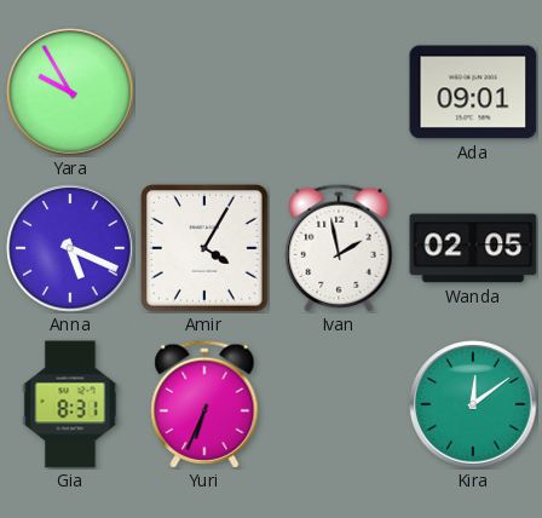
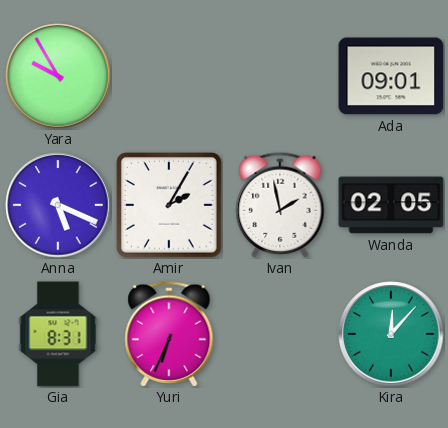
Amir: 4:05 -> 2:05
Kira: 12:09 -> 12:07
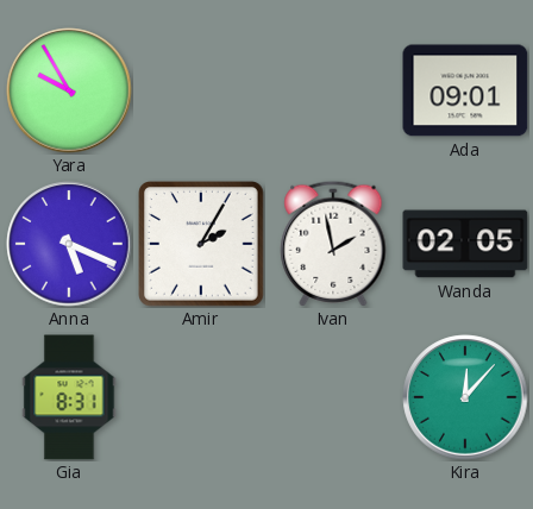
Yuri: 6:34 -> none
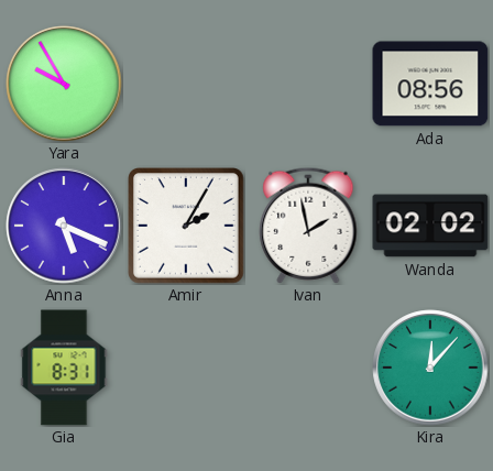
Ada: 09:01 -> 08:56
Wanda: 02:05 -> 02:02
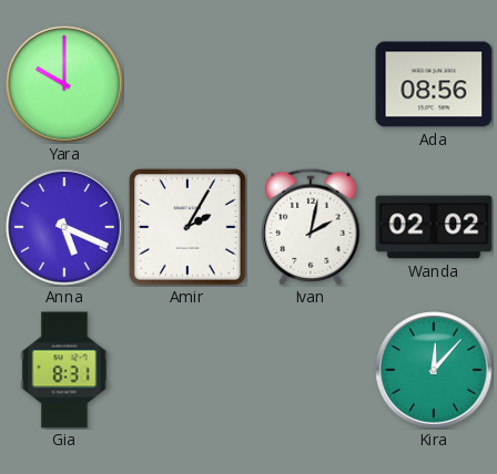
Yara: 9:55 -> 10:00
Ivan: 1:58 -> 2:02
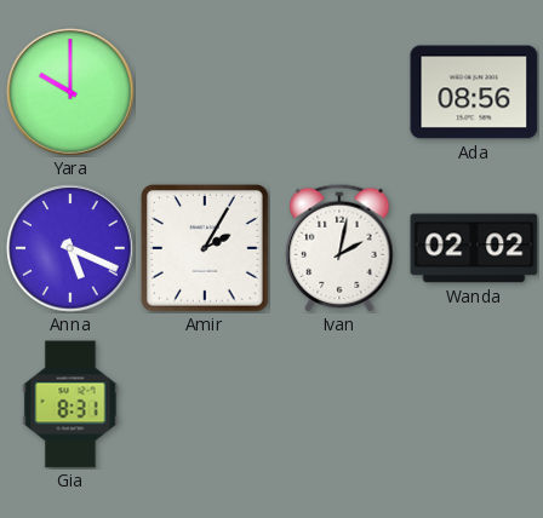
Kira: 12:07 -> none
